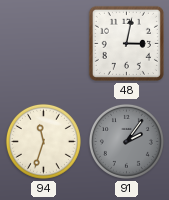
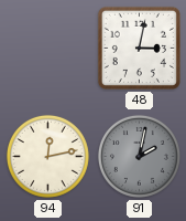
94: 11:33 -> 12:13
91: 2:06 -> 2:02
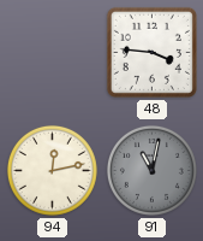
48: 3:02 -> 3:46
91: 2:02 -> 11:02
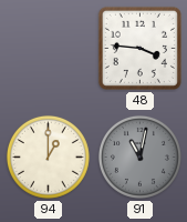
94: 12:13 -> 1:00
